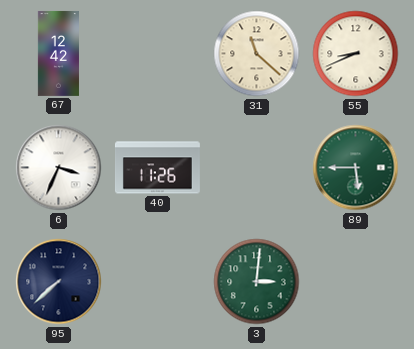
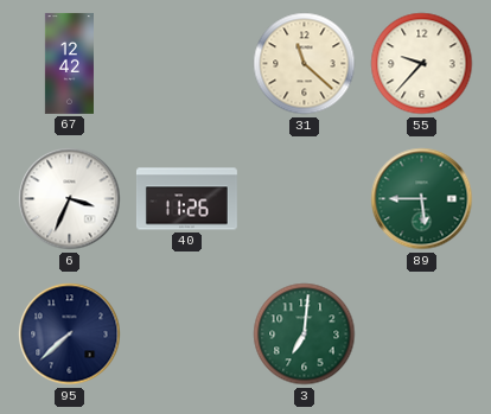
55: 8:41 -> 9:37
3: 3:01 -> 7:01
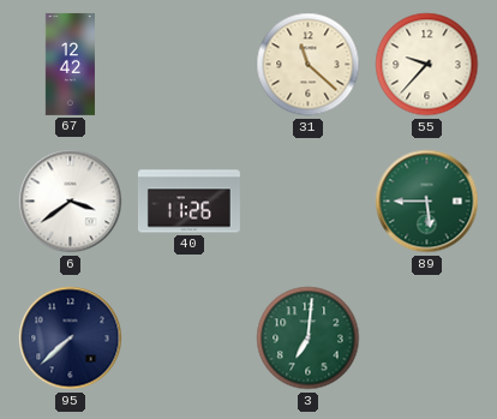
6: 3:34 -> 3:39
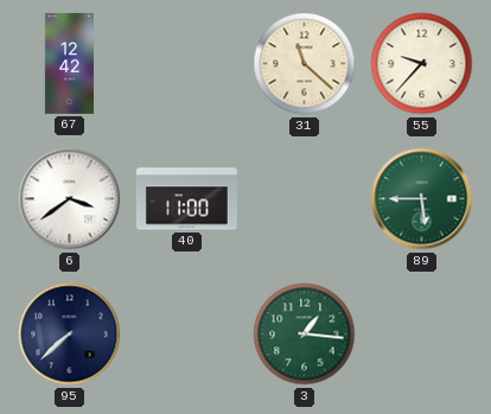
40: 11:26 -> 11:00
3: 7:01 -> 1:16
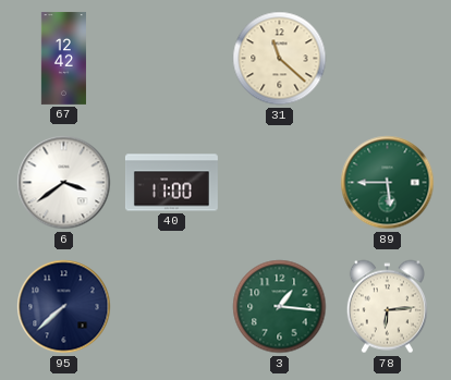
55: 9:37 -> none
78: none -> 6:14
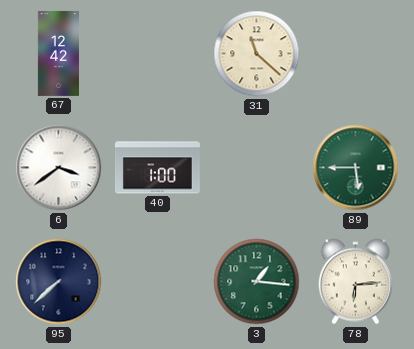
40: 11:00 -> 1:00
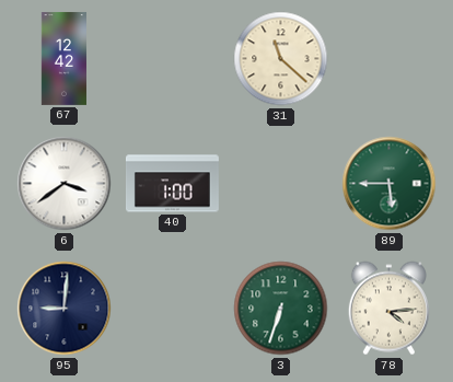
95: 7:38 -> 9:01
3: 1:16 -> 6:33
78: 6:14 -> 4:14
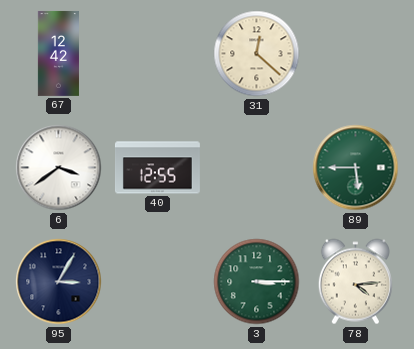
31: 11:22 -> 12:22
40: 1:00 -> 12:55
95: 9:01 -> 3:05
3: 6:33 -> 3:15
